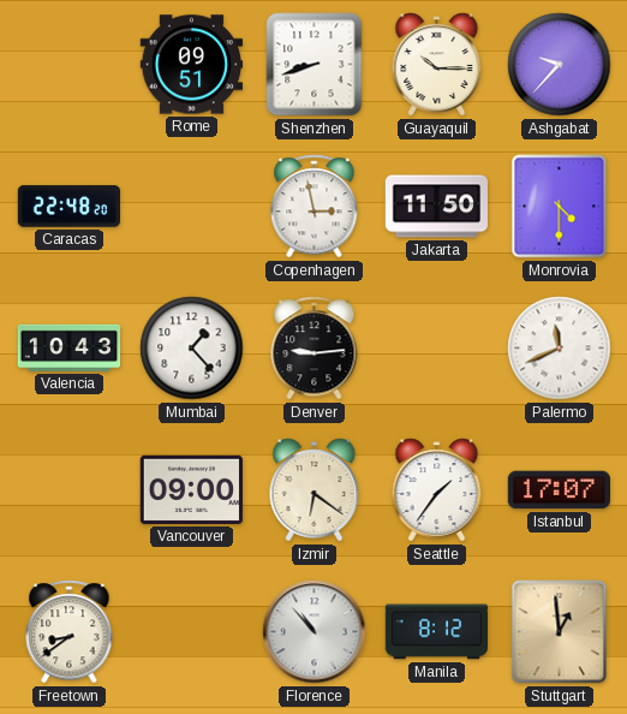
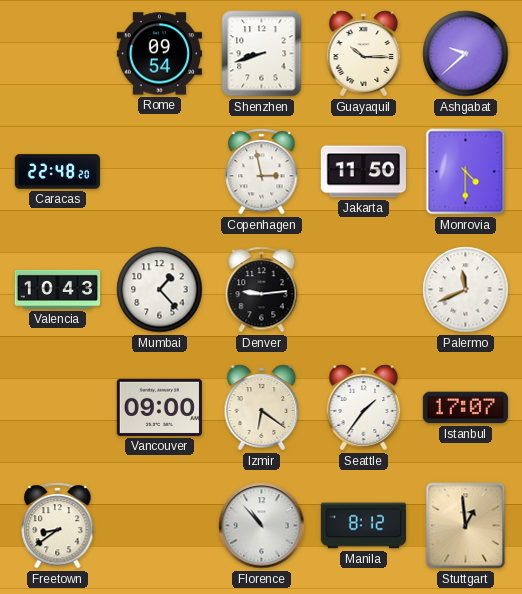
Rome: 09:51 -> 09:54
Ashgabat: 9:37 -> 9:38
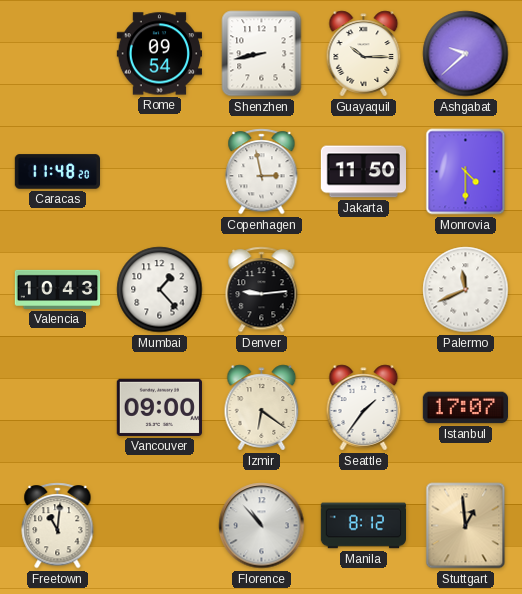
Shenzhen: 8:42 -> 8:43
Caracas: 22:48 -> 11:48
Freetown: 8:39 -> 11:01
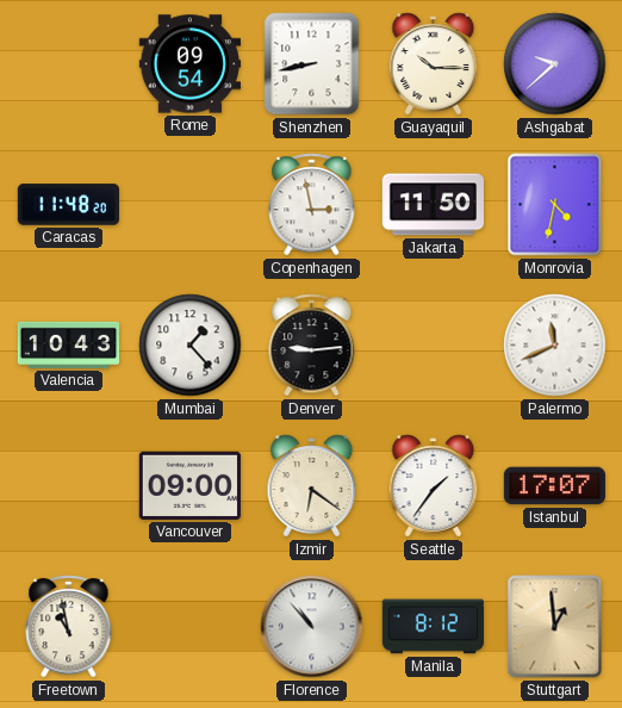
Monrovia: 4:30 -> 4:32
Freetown: 11:01 -> 10:58
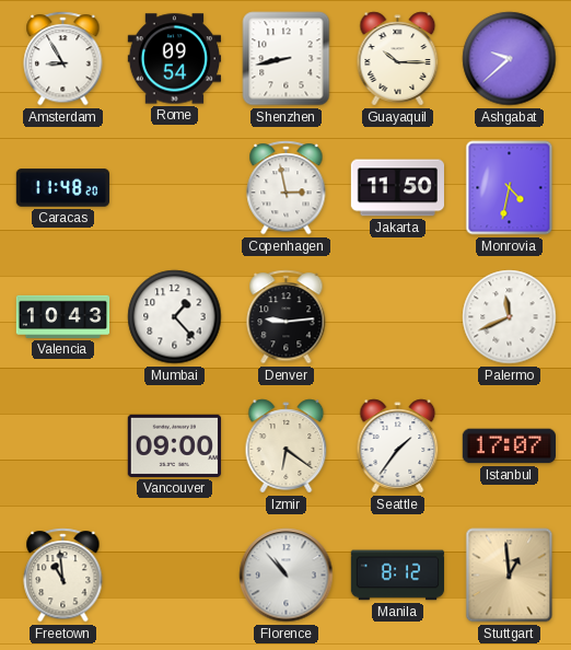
Amsterdam: none -> 8:55
Freetown: 10:58 -> 10:59
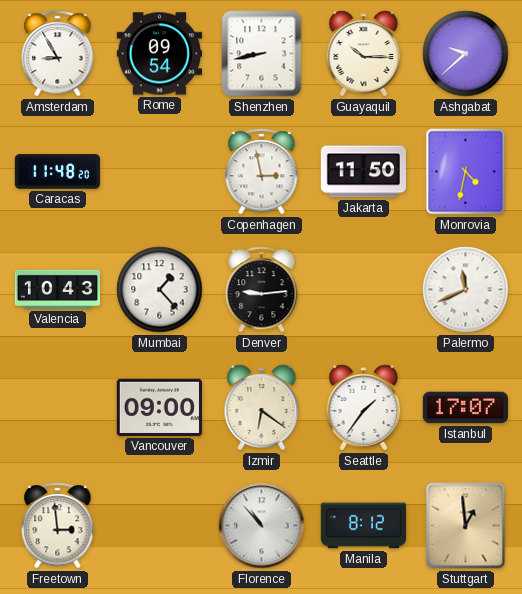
Freetown: 10:59 -> 2:59
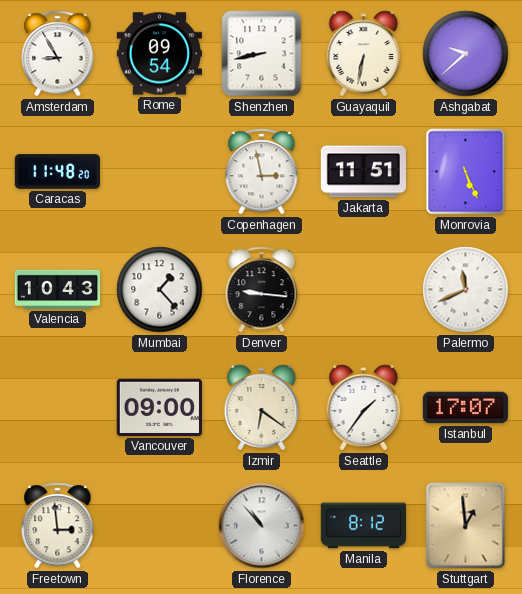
Guayaquil: 10:15 -> 6:32
Jakarta: 11:50 -> 11:51
Monrovia: 4:32 -> 5:26
Denver: 9:14 -> 9:16
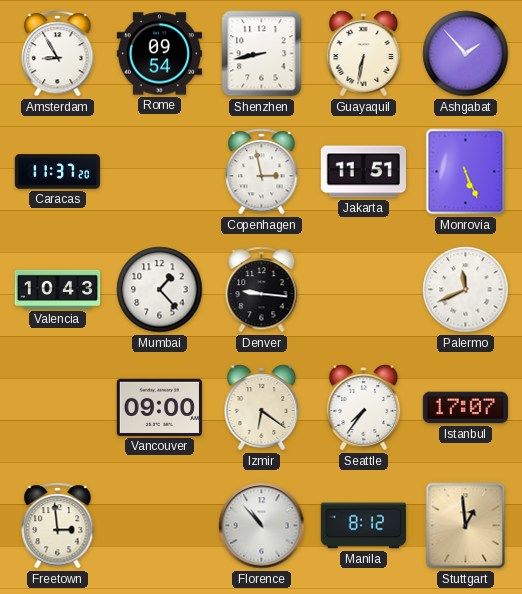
Ashgabat: 9:38 -> 1:53
Caracas: 11:48 -> 11:37
Seattle: 1:36 -> 7:36
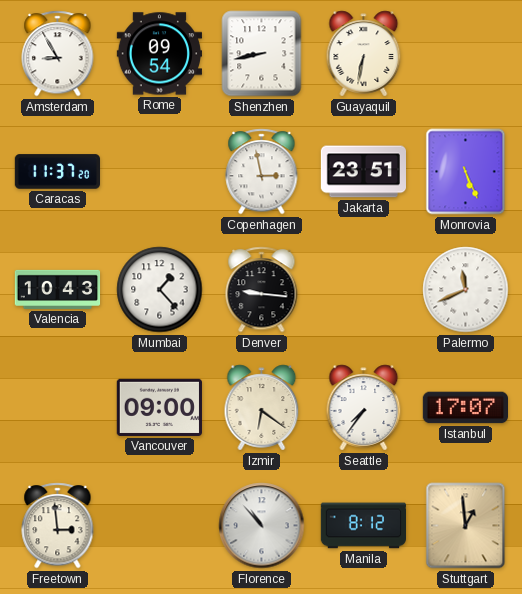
Ashgabat: 1:53 -> none
Jakarta: 11:51 -> 23:51
